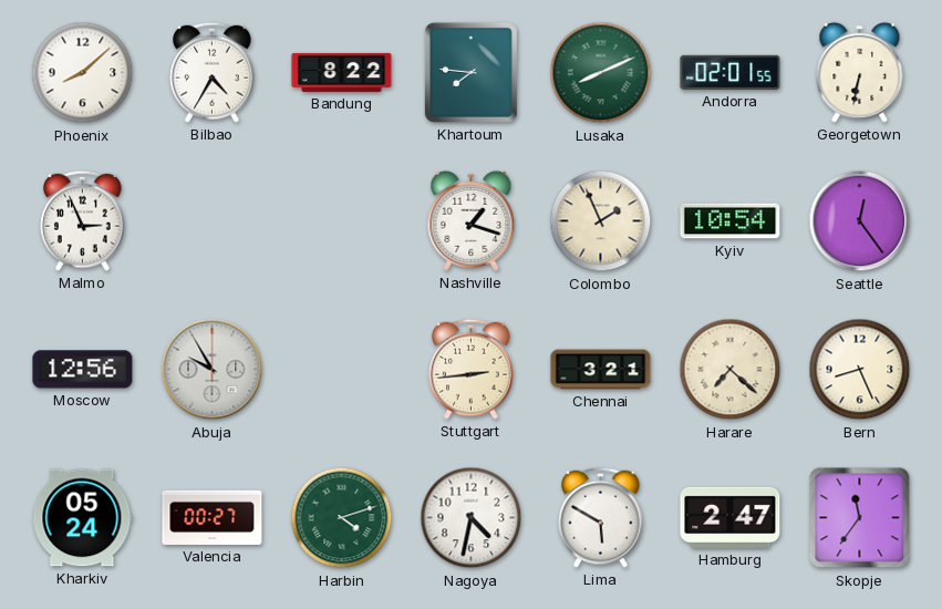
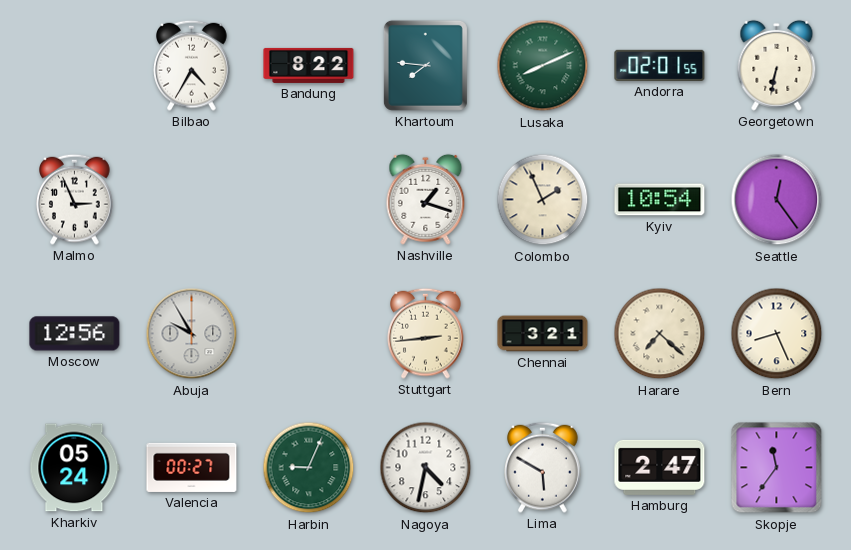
Phoenix: 8:08 -> none
Harbin: 4:12 -> 9:04
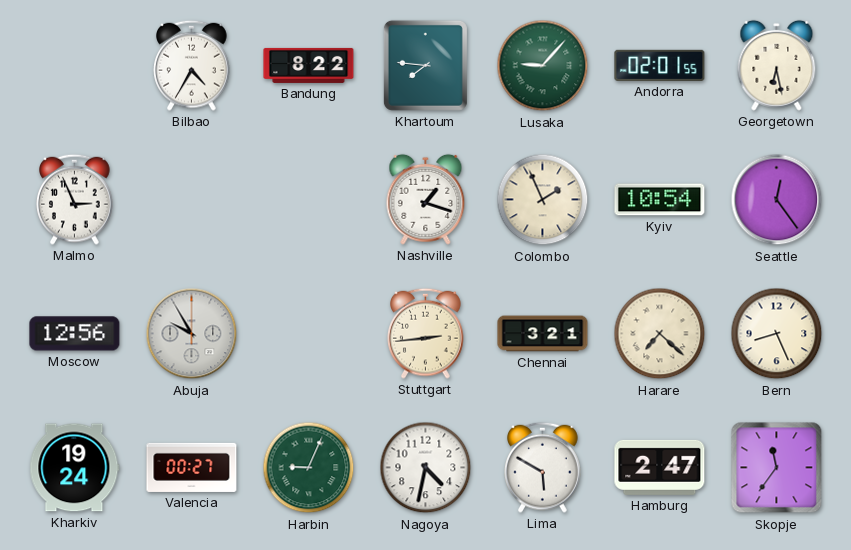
Lusaka: 8:11 -> 9:07
Georgetown: 6:32 -> 6:28
Kharkiv: 05:24 -> 19:24
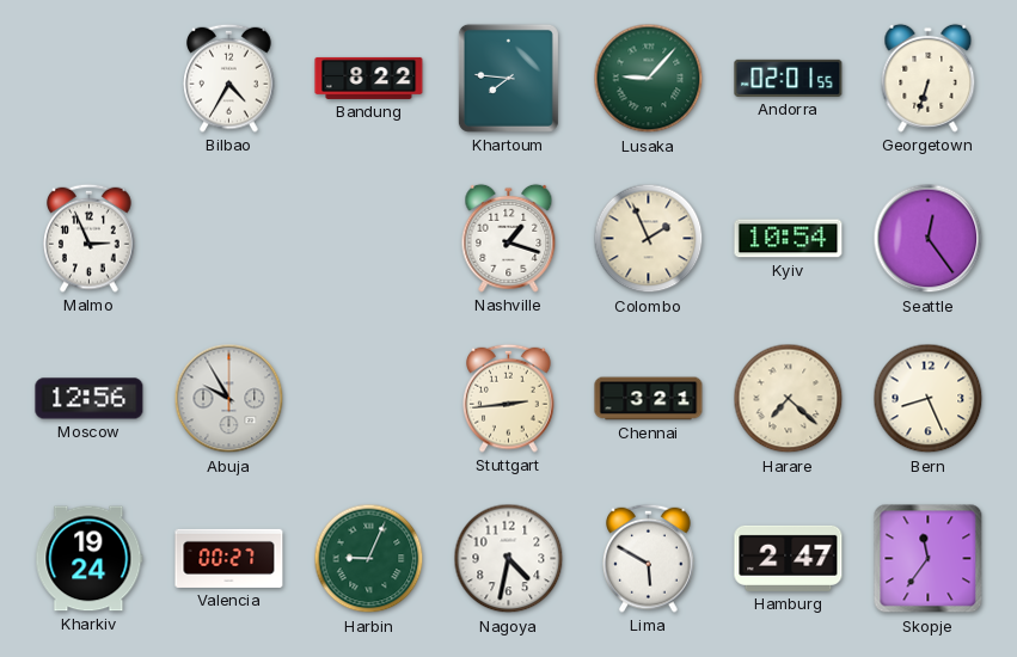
Georgetown: 6:28 -> 6:33
